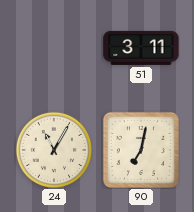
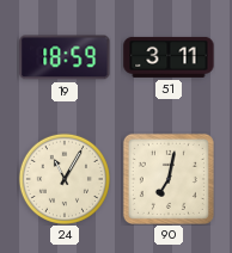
19: none -> 18:59
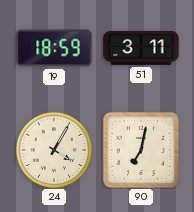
24: 11:05 -> 4:05
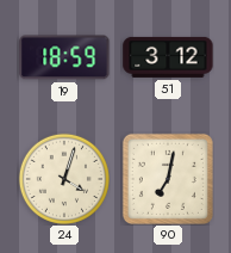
51: 3:11 -> 3:12
24: 4:05 -> 4:03
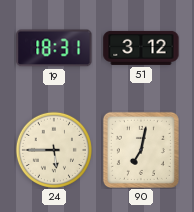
19: 18:59 -> 18:31
24: 4:03 -> 5:45
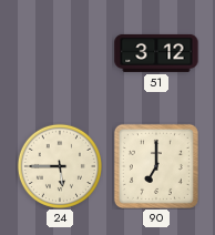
19: 18:31 -> none
90: 7:02 -> 7:00
